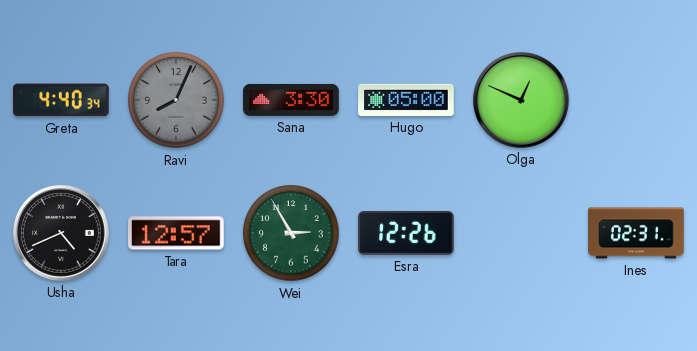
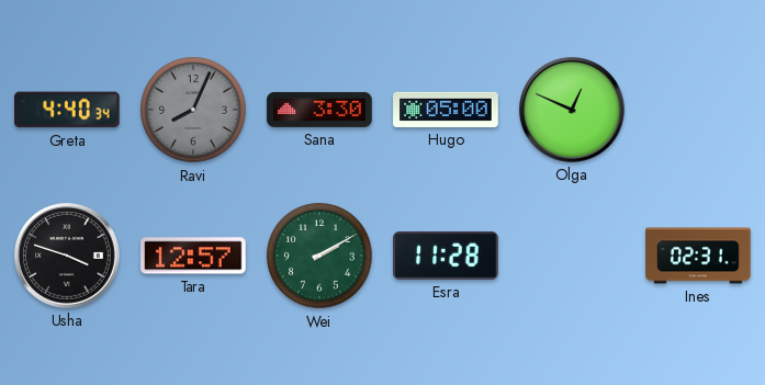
Usha: 4:41 -> 3:48
Wei: 2:55 -> 2:10
Esra: 12:26 -> 11:28
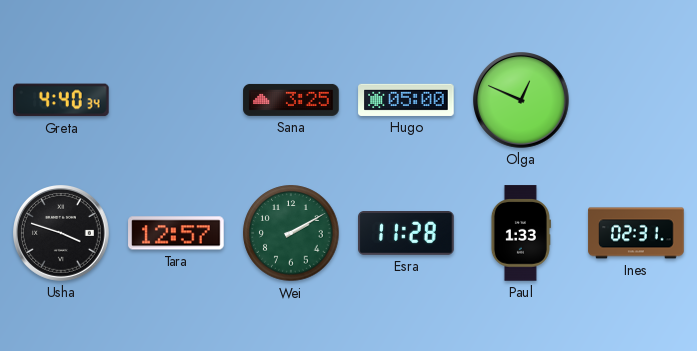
Ravi: 8:04 -> none
Sana: 3:30 -> 3:25
Paul: none -> 1:33
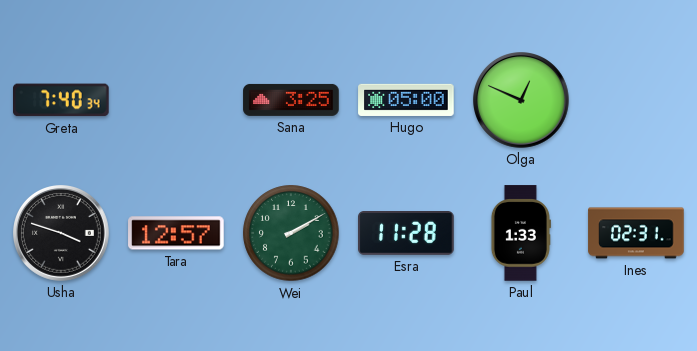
Greta: 4:40 -> 7:40
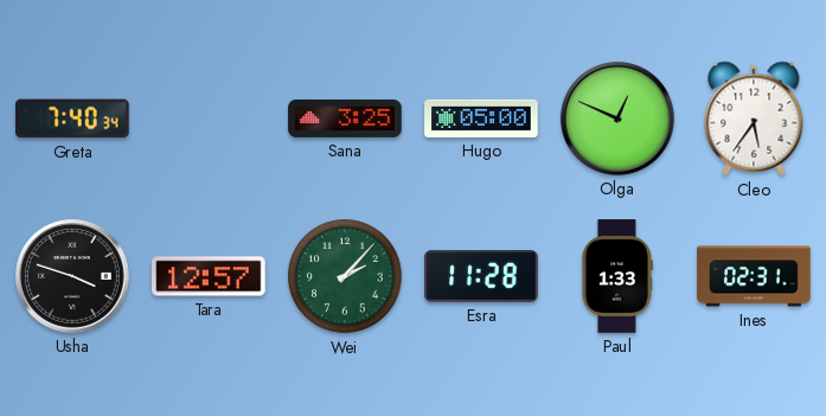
Cleo: none -> 5:36
Wei: 2:10 -> 2:07
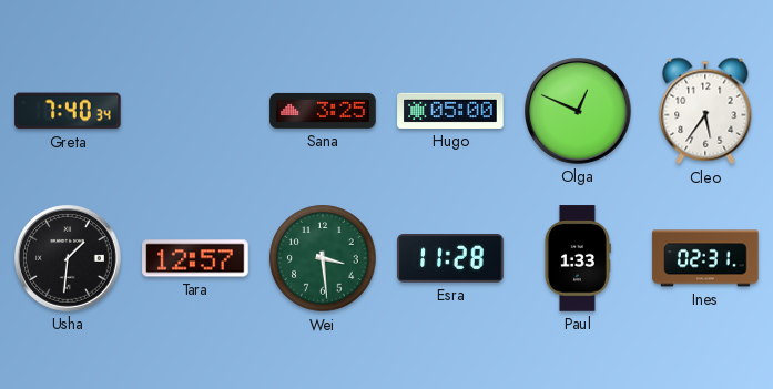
Usha: 3:48 -> 1:31
Wei: 2:07 -> 3:29
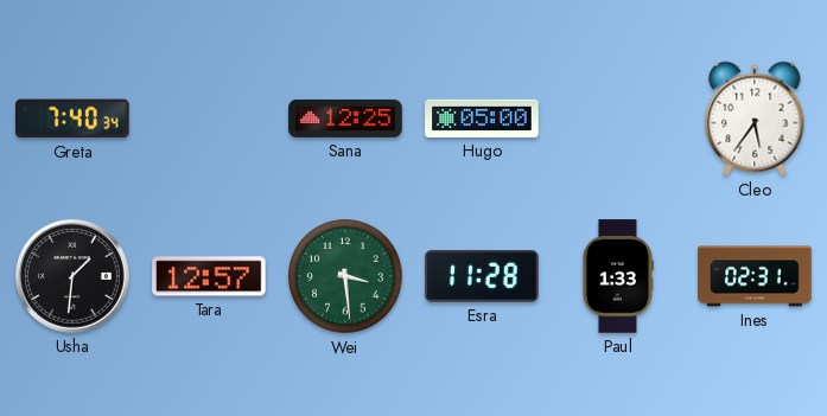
Sana: 3:25 -> 12:25
Olga: 12:49 -> none
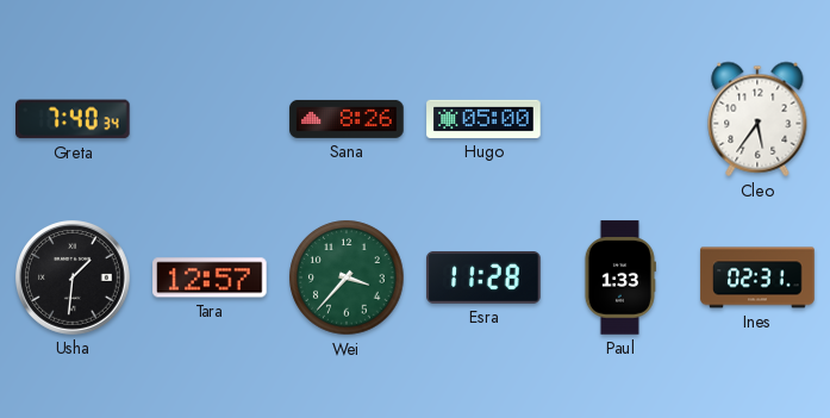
Sana: 12:25 -> 8:26
Wei: 3:29 -> 3:37
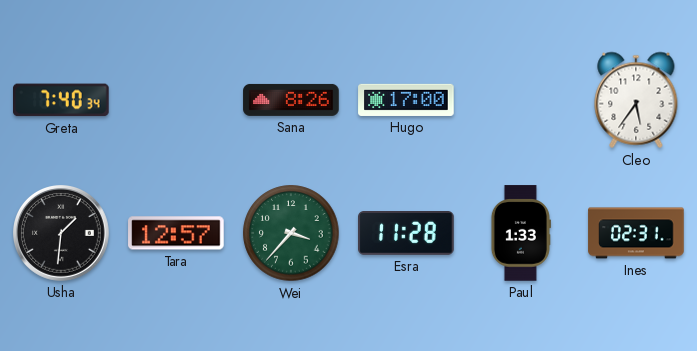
Hugo: 05:00 -> 17:00
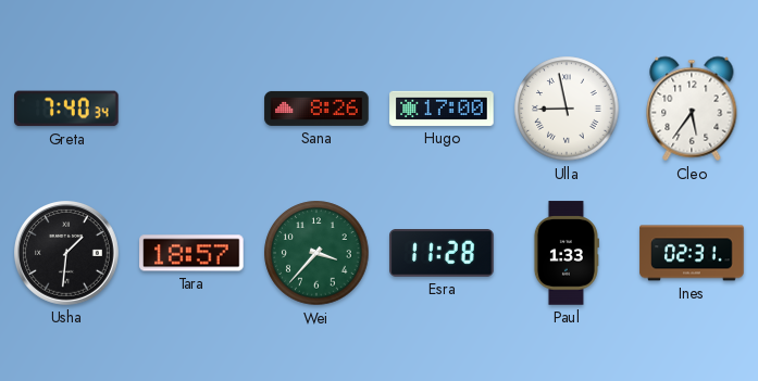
Ulla: none -> 8:58
Tara: 12:57 -> 18:57
